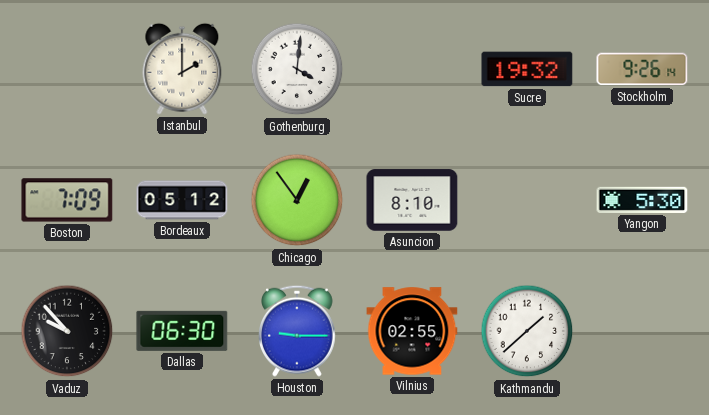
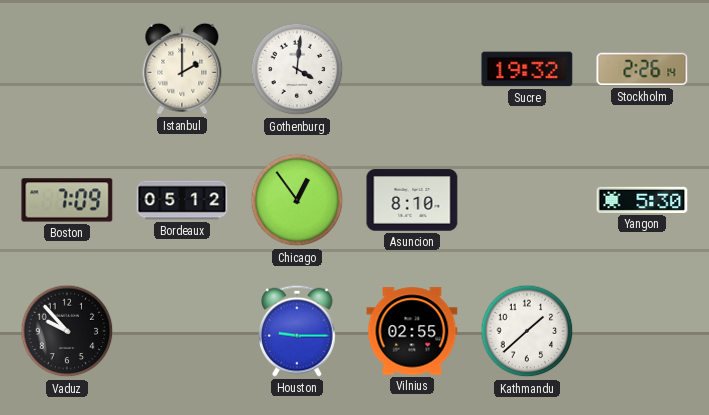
Stockholm: 9:26 -> 2:26
Dallas: 06:30 -> none
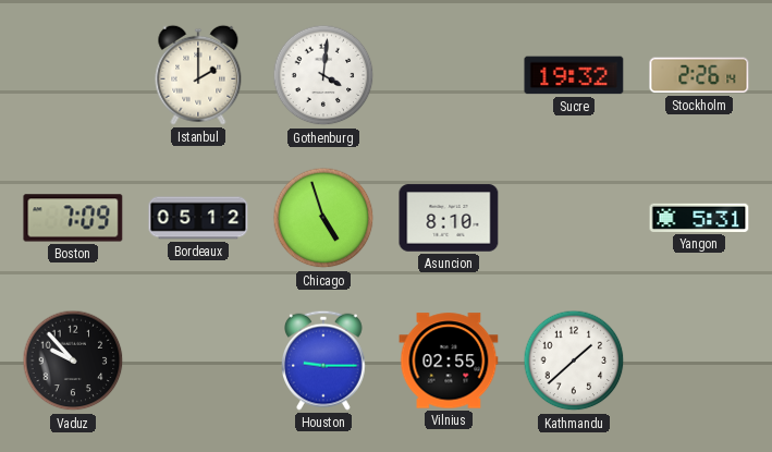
Chicago: 12:54 -> 4:57
Yangon: 5:30 -> 5:31
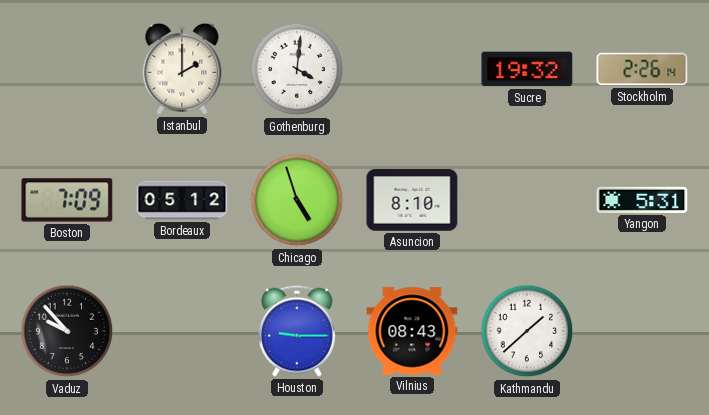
Vilnius: 02:55 -> 08:43
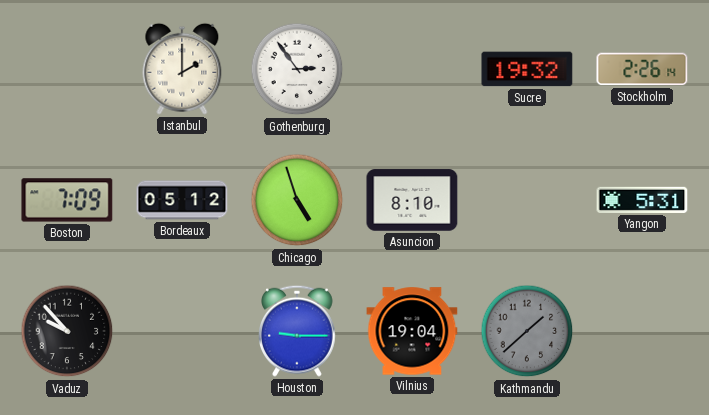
Gothenburg: 4:01 -> 2:54
Vilnius: 08:43 -> 19:04
Kathmandu dial: white -> grey
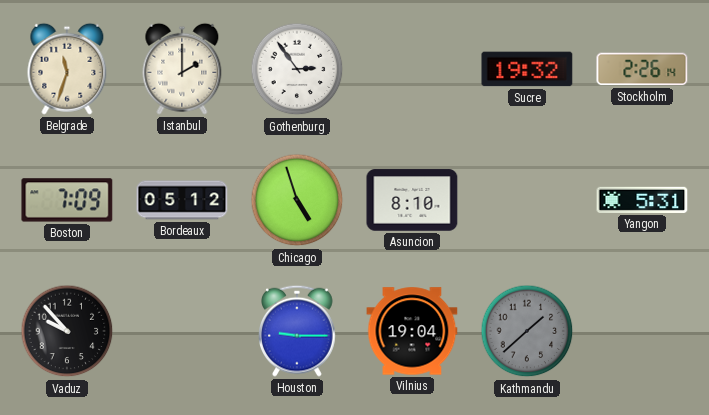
Belgrade: none -> 11:33
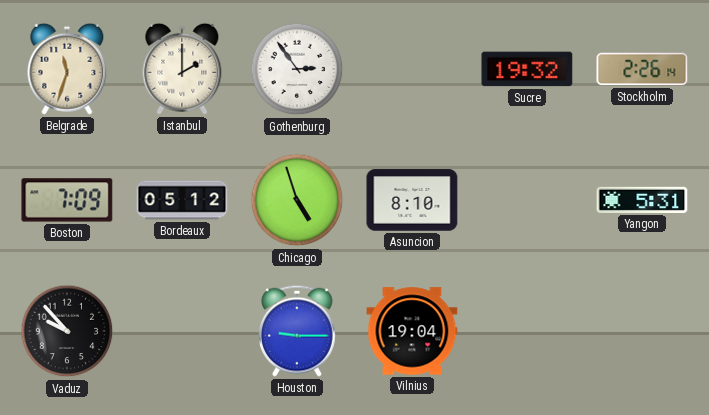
Kathmandu: 1:38 -> none
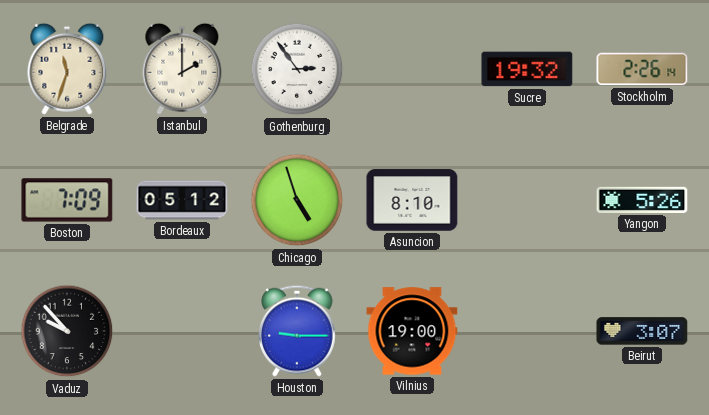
Yangon: 5:31 -> 5:26
Vilnius: 19:04 -> 19:00
Beirut: none -> 3:07
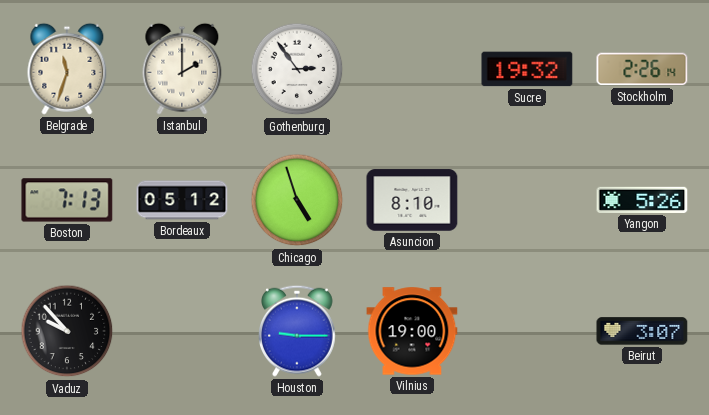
Boston: 7:09 -> 7:13
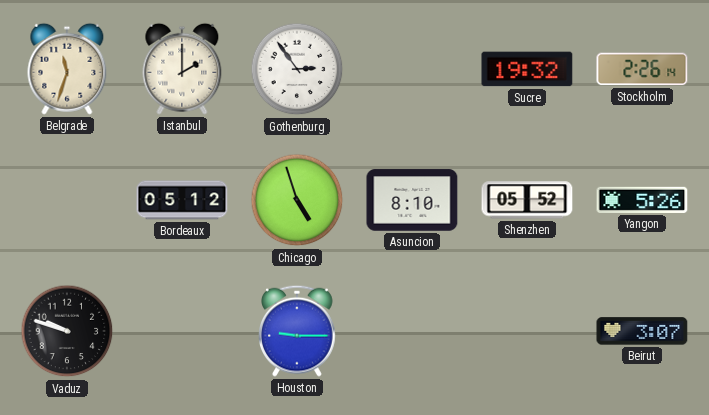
Boston: 7:13 -> none
Shenzhen: none -> 05:52
Vaduz: 9:53 -> 9:48
Vilnius: 19:00 -> none
